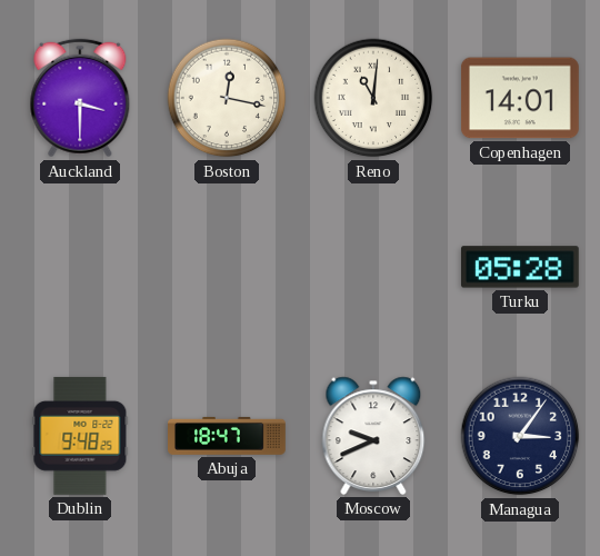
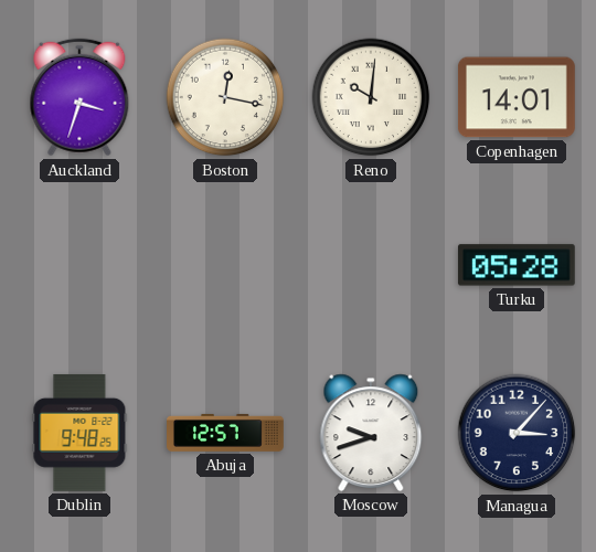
Auckland: 3:30 -> 3:33
Reno: 11:01 -> 10:01
Abuja: 18:47 -> 12:57
Moscow: 9:41 -> 9:42
Managua: 3:06 -> 3:07
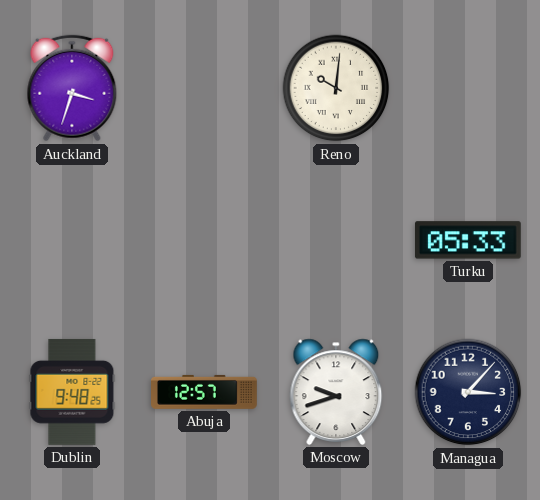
Boston: 12:17 -> none
Copenhagen: 14:01 -> none
Turku: 05:28 -> 05:33
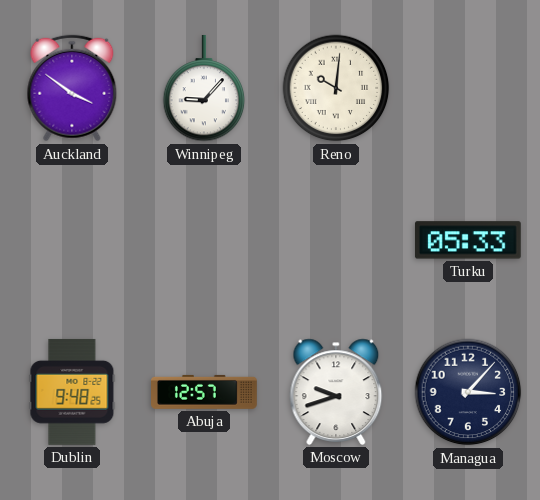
Auckland: 3:33 -> 3:51
Winnipeg: none -> 9:07
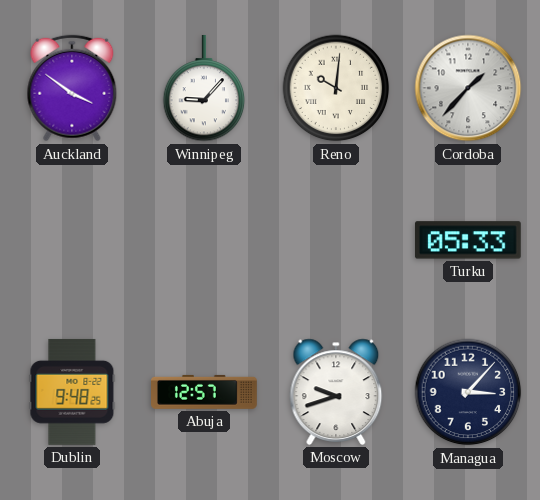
Cordoba: none -> 1:37
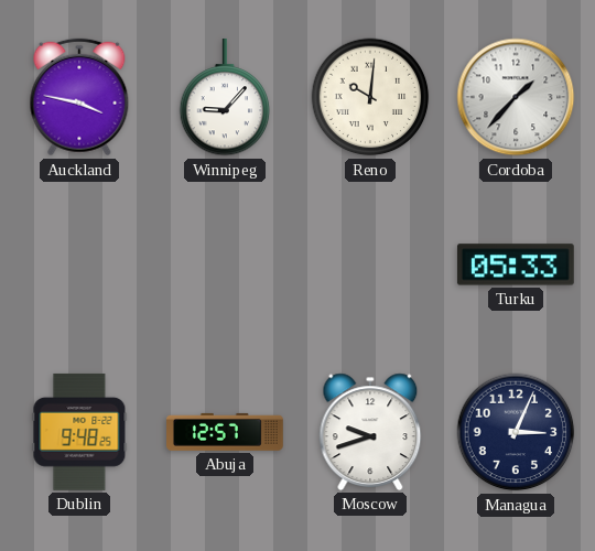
Auckland: 3:51 -> 3:47
Managua: 3:07 -> 3:04
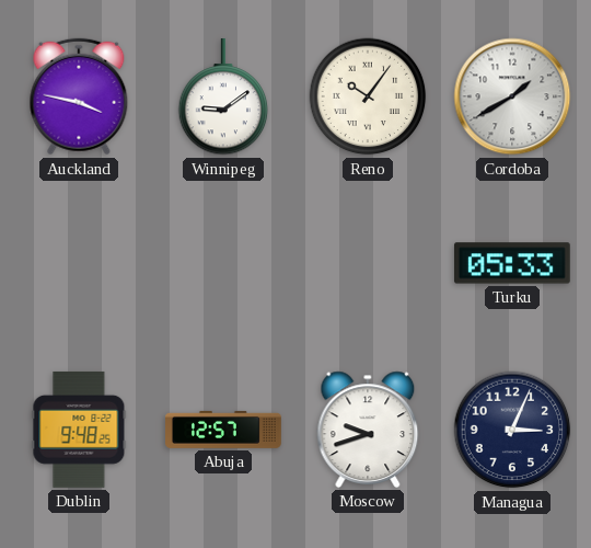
Winnipeg: 9:07 -> 9:09
Reno: 10:01 -> 10:06
Cordoba: 1:37 -> 1:40
